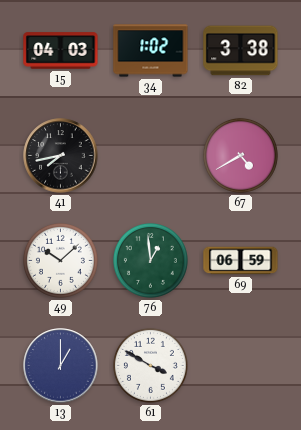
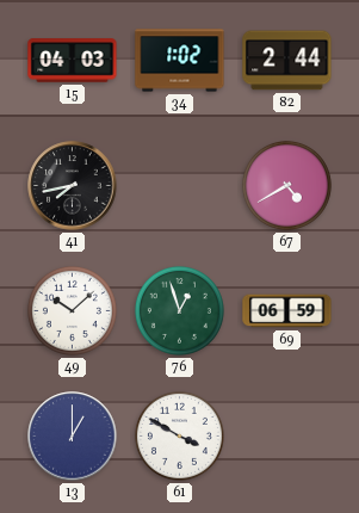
82: 3:38 -> 2:44
76: 12:59 -> 12:57
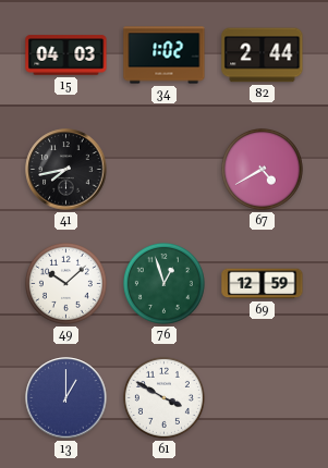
69: 06:59 -> 12:59
